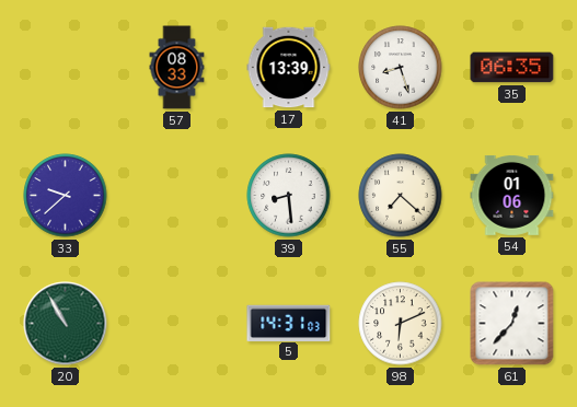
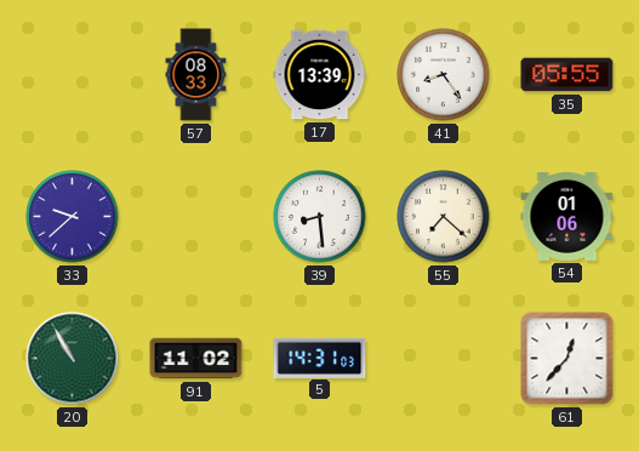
41: 8:27 -> 8:24
35: 06:35 -> 05:55
91: none -> 11:02
98: 6:11 -> none
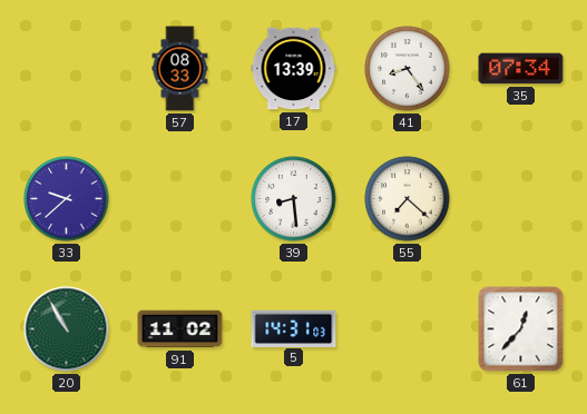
35: 05:55 -> 07:34
54: 01:06 -> none
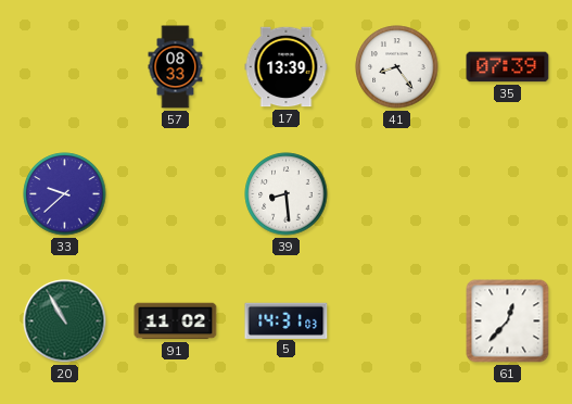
35: 07:34 -> 07:39
55: 7:22 -> none
